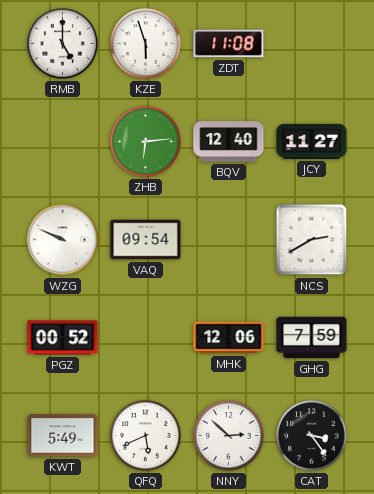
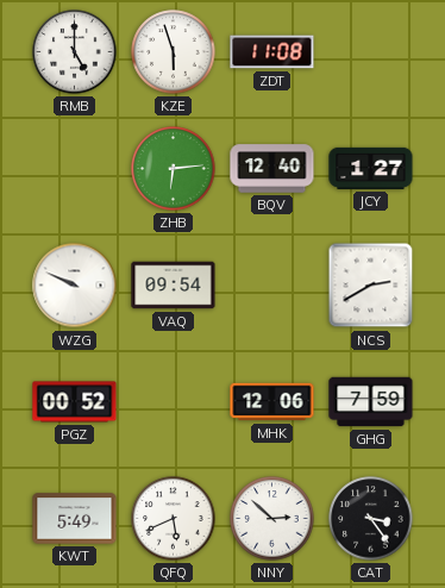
JCY: 11:27 -> 1:27
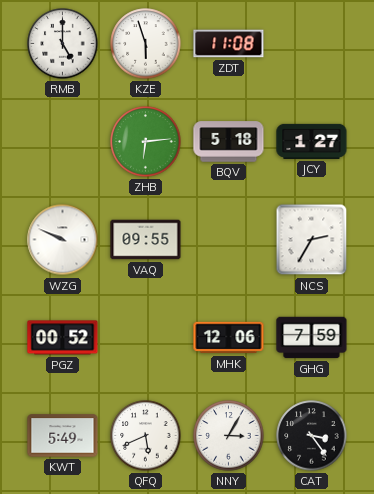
BQV: 12:40 -> 5:18
VAQ: 09:54 -> 09:55
NCS: 2:40 -> 2:35
NNY: 2:52 -> 3:05
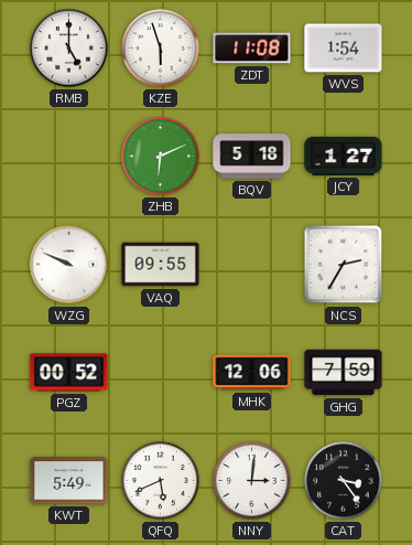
WVS: none -> 1:54
ZHB: 6:14 -> 6:11
NNY: 3:05 -> 3:01
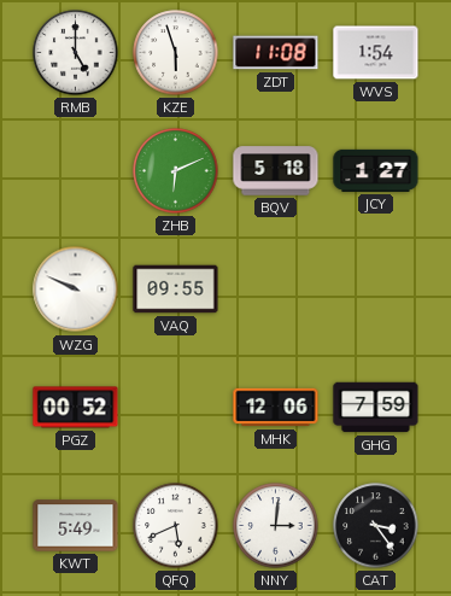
NCS: 2:35 -> none
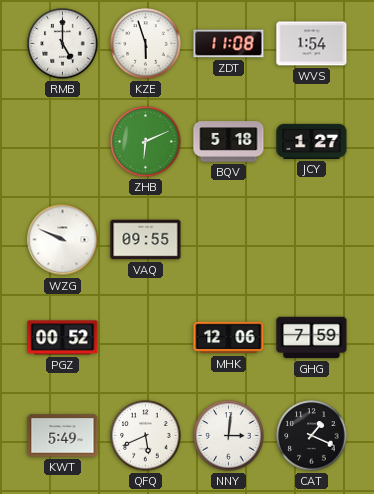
CAT: 3:24 -> 1:19
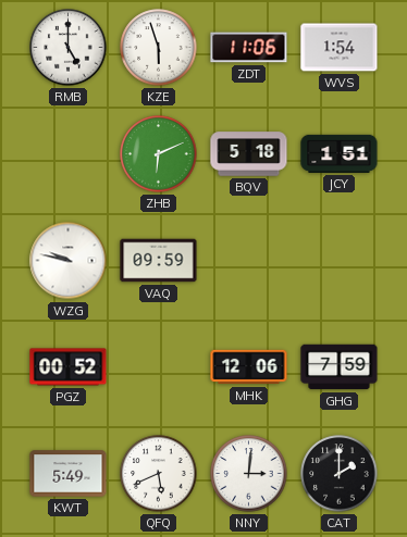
ZDT: 11:08 -> 11:06
JCY: 1:27 -> 1:51
WZG: 9:49 -> 9:47
VAQ: 09:55 -> 09:59
CAT: 1:19 -> 2:00
